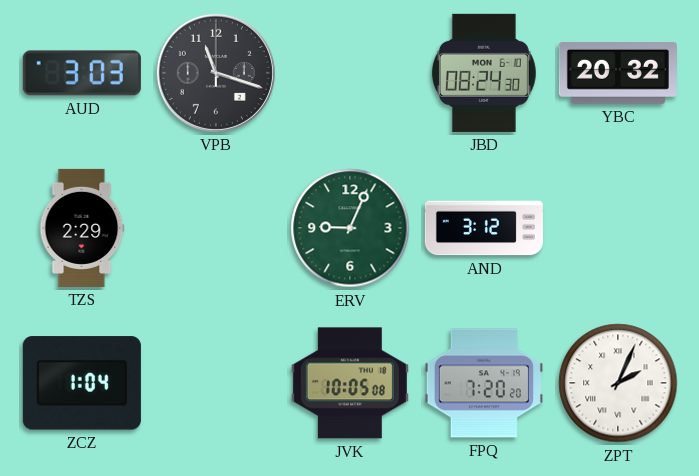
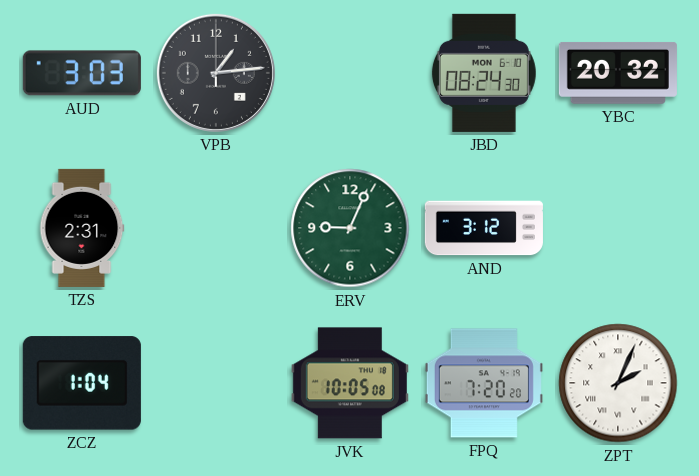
VPB: 11:18 -> 1:14
TZS: 2:29 -> 2:31
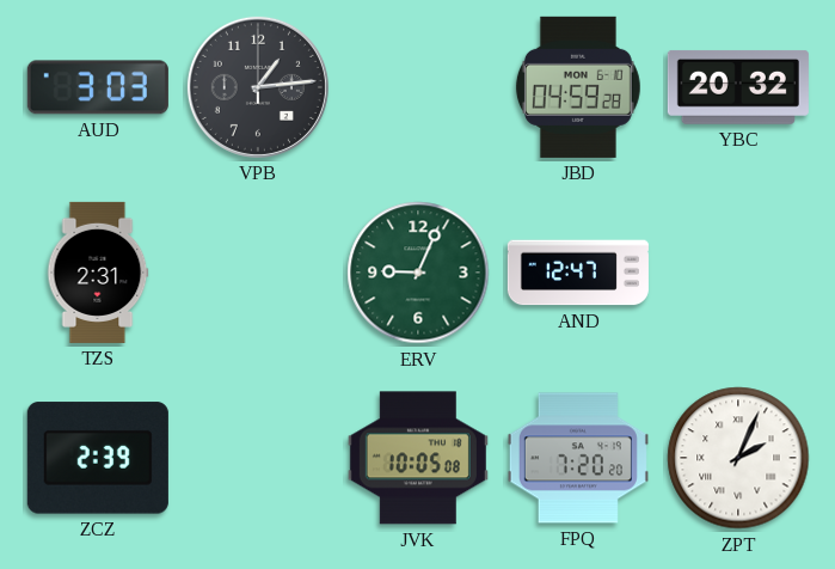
JBD: 08:24 -> 04:59
AND: 3:12 -> 12:47
ZCZ: 1:04 -> 2:39
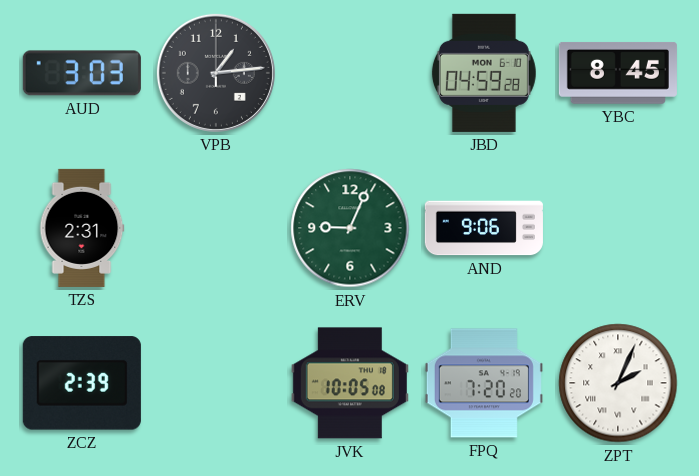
YBC: 20:32 -> 8:45
AND: 12:47 -> 9:06
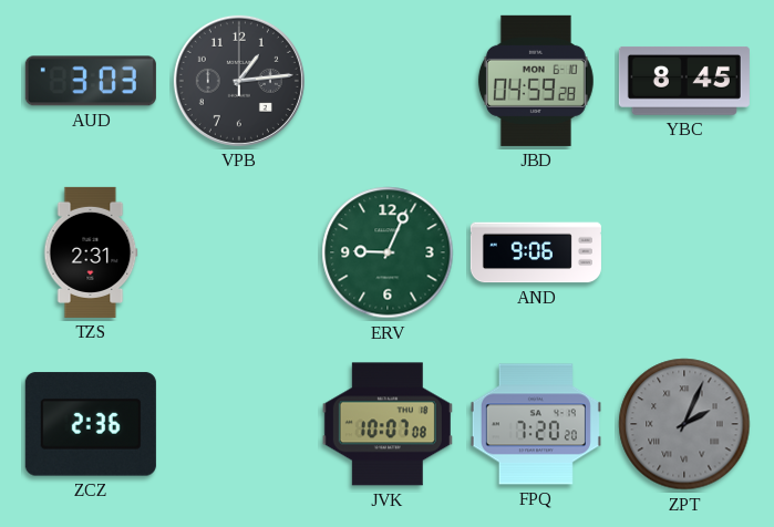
ZCZ: 2:39 -> 2:36
JVK: 10:05 -> 10:07
ZPT dial: white -> grey
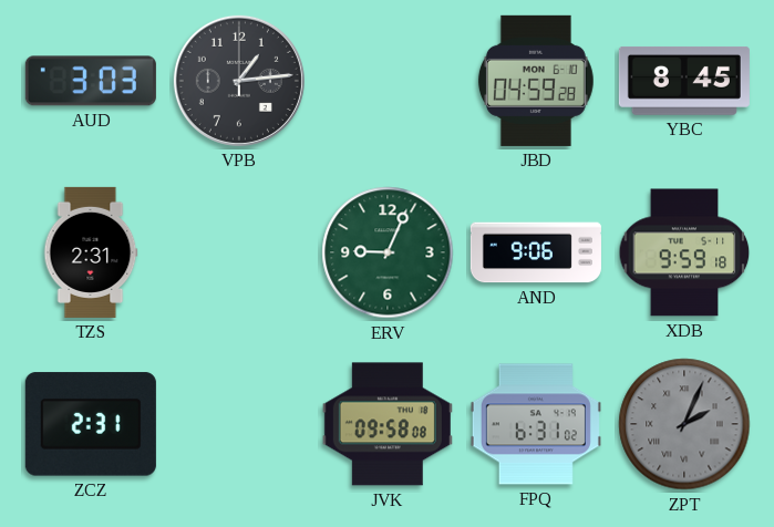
XDB: none -> 9:59
ZCZ: 2:36 -> 2:31
JVK: 10:07 -> 09:58
FPQ: 7:20 -> 6:31
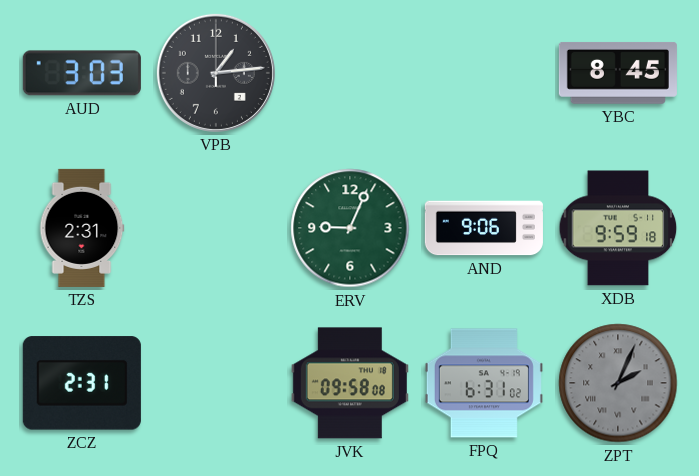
JBD: 04:59 -> none
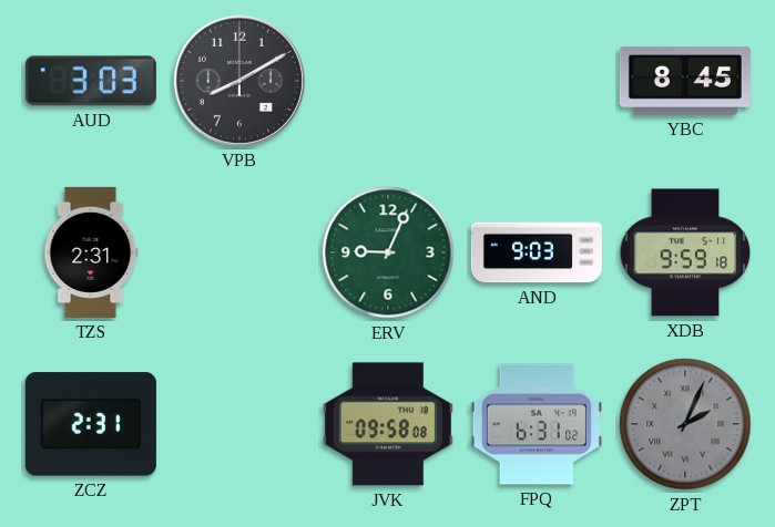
VPB: 1:14 -> 8:10
AND: 9:06 -> 9:03
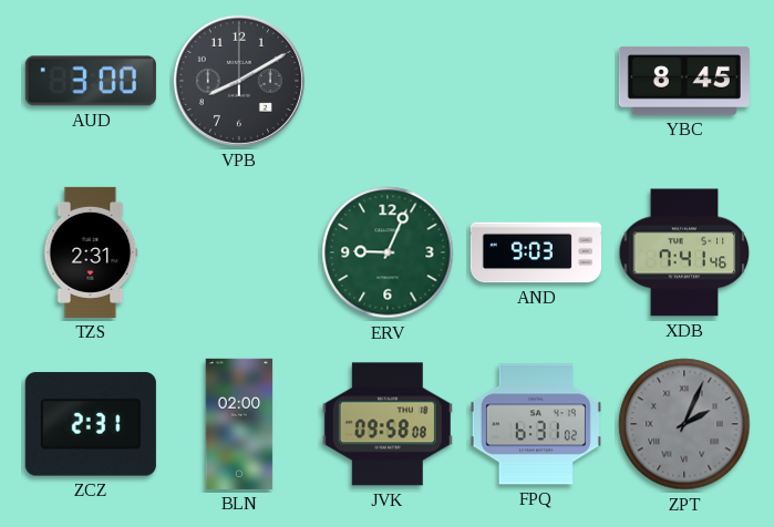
AUD: 3:03 -> 3:00
XDB: 9:59 -> 7:41
BLN: none -> 02:00
